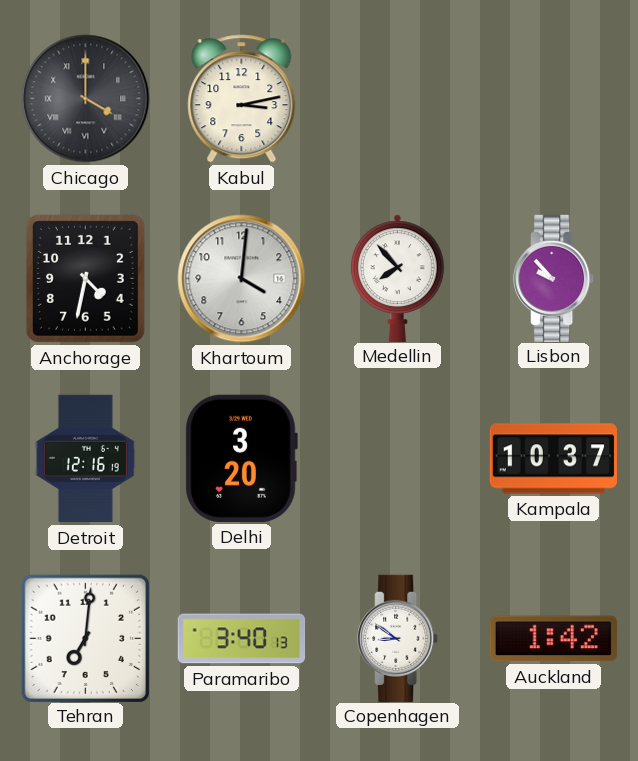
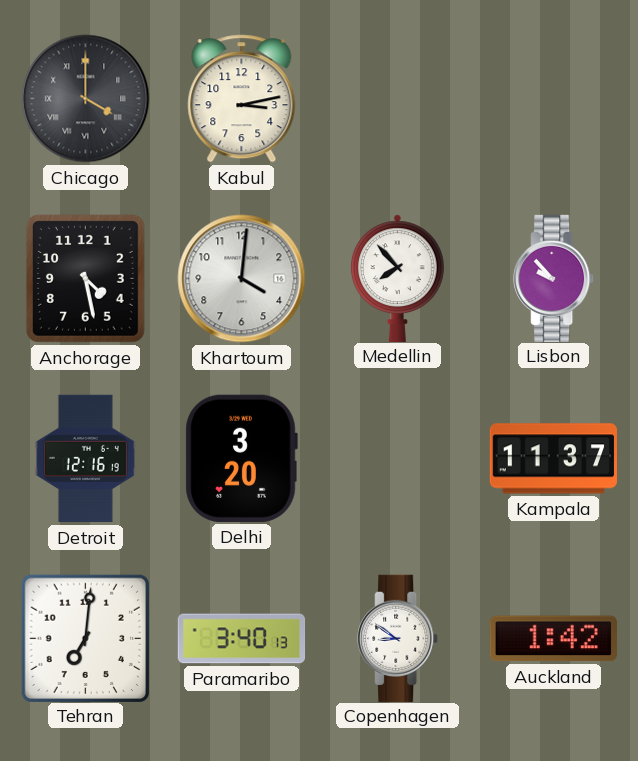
Anchorage: 4:32 -> 4:28
Kampala: 10:37 -> 11:37
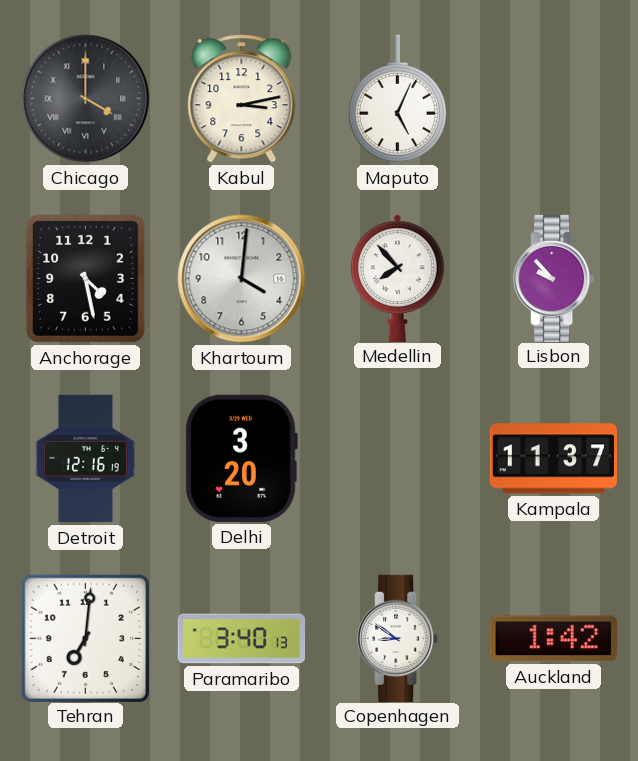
Maputo: none -> 5:04
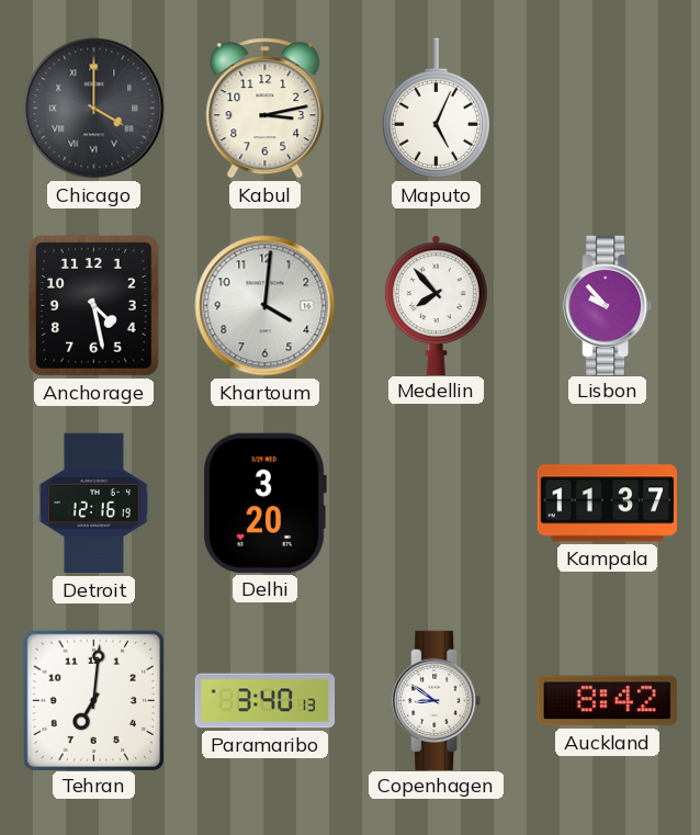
Auckland: 1:42 -> 8:42
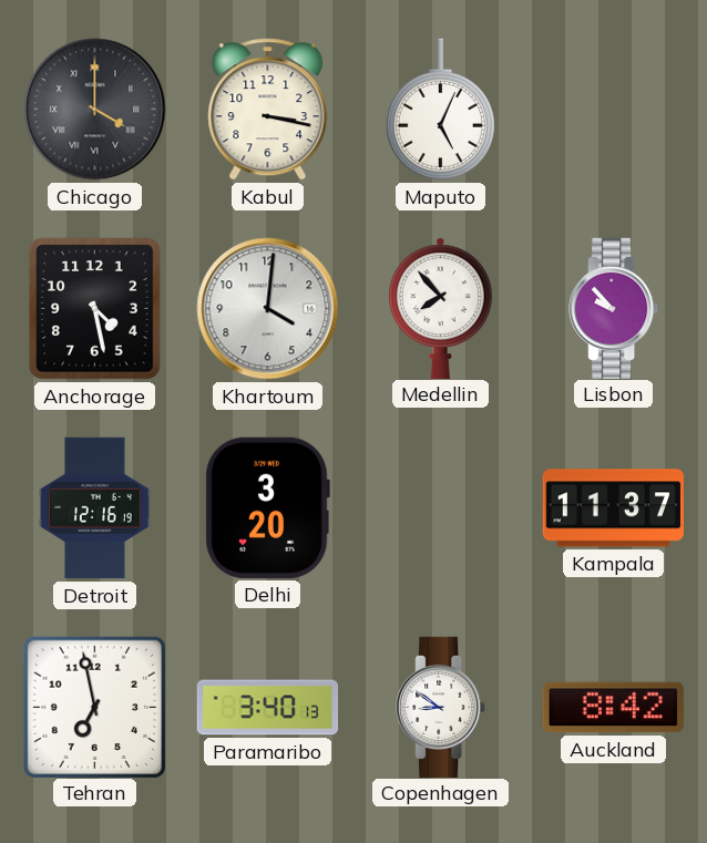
Kabul: 3:13 -> 3:17
Tehran: 7:01 -> 6:58
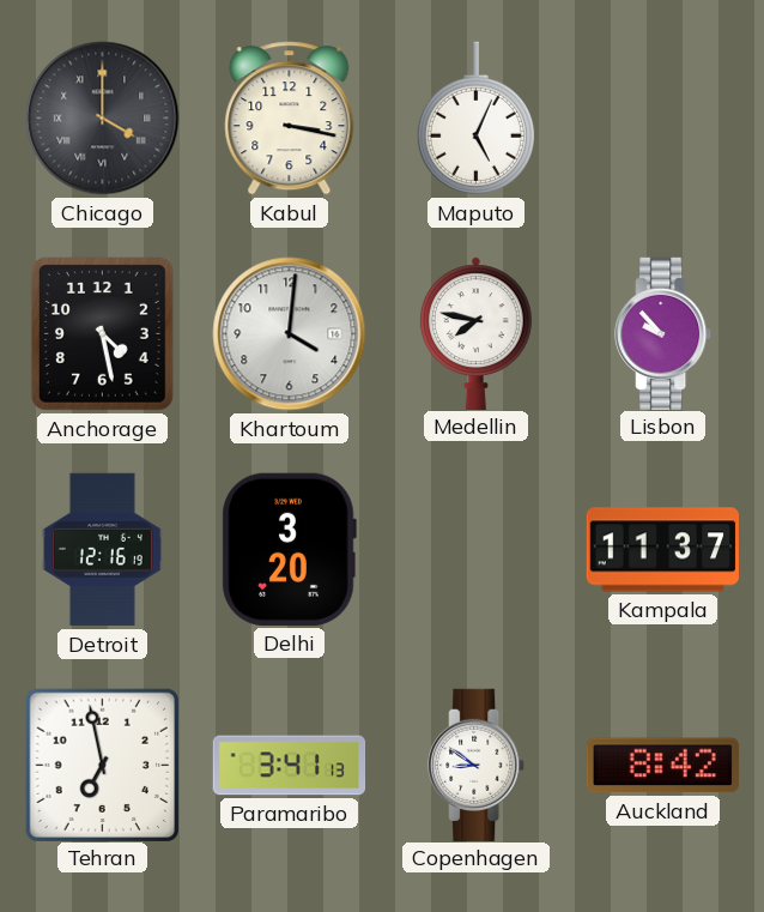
Medellin: 7:53 -> 7:47
Paramaribo: 3:40 -> 3:41
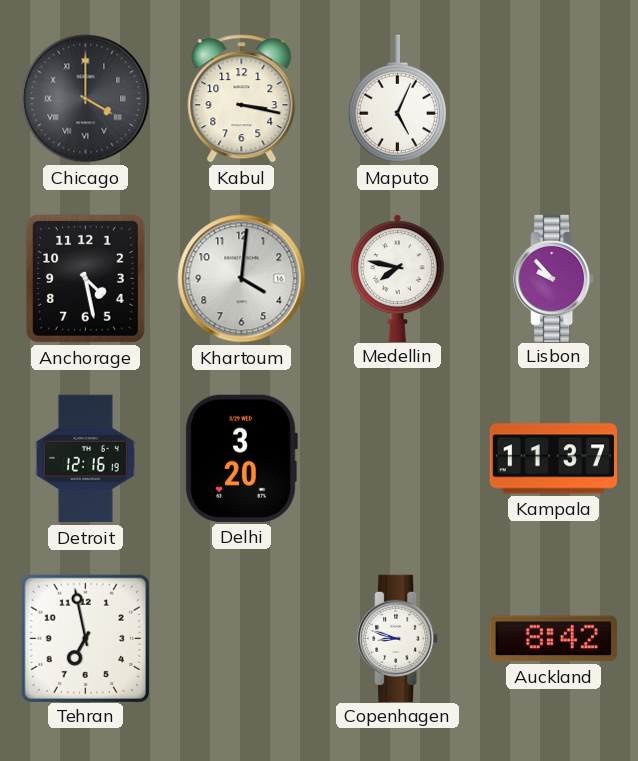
Paramaribo: 3:41 -> none
Copenhagen: 8:51 -> 8:48
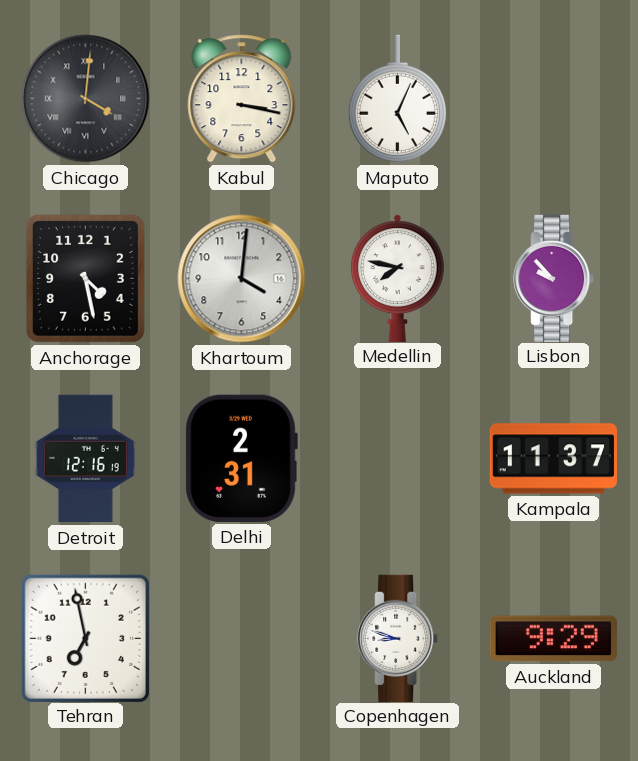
Chicago: 4:00 -> 4:01
Delhi: 3:20 -> 2:31
Auckland: 8:42 -> 9:29
